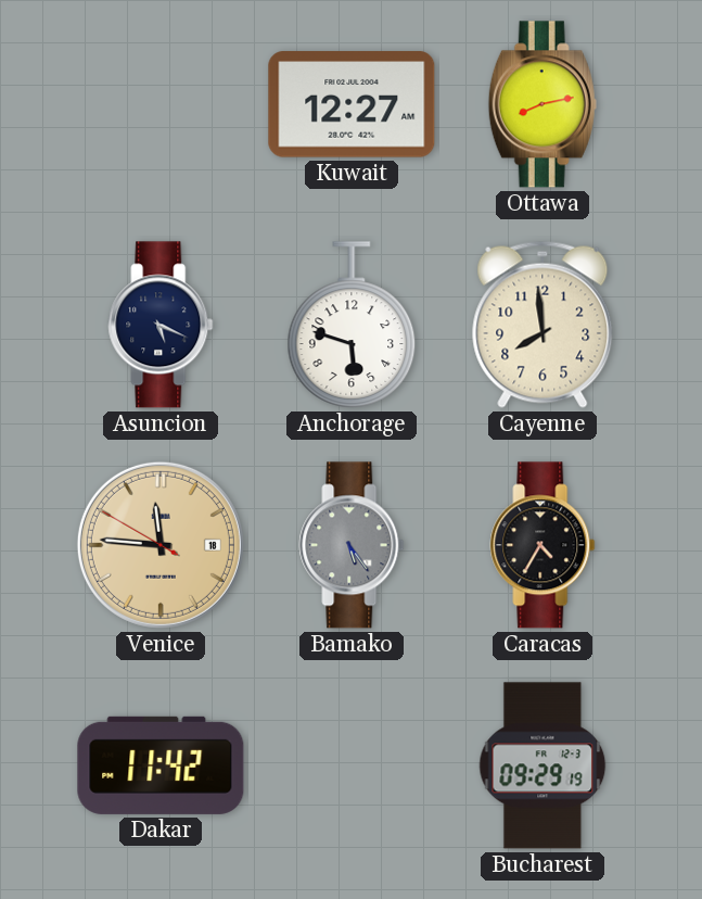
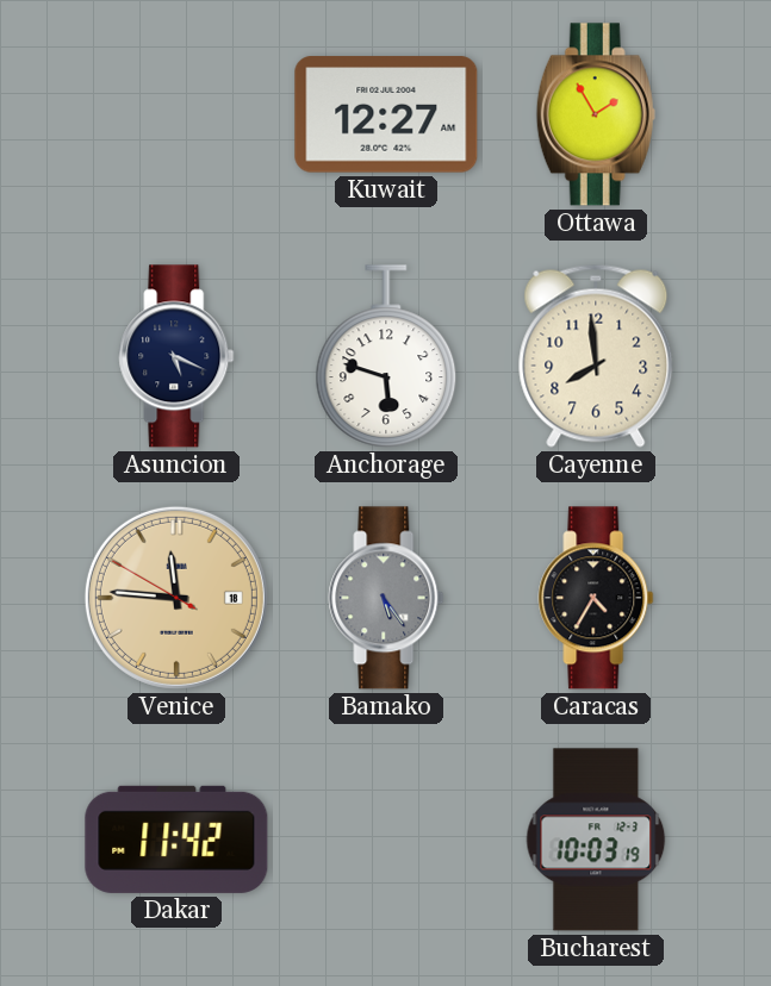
Ottawa: 8:13 -> 1:55
Bucharest: 09:29 -> 10:03
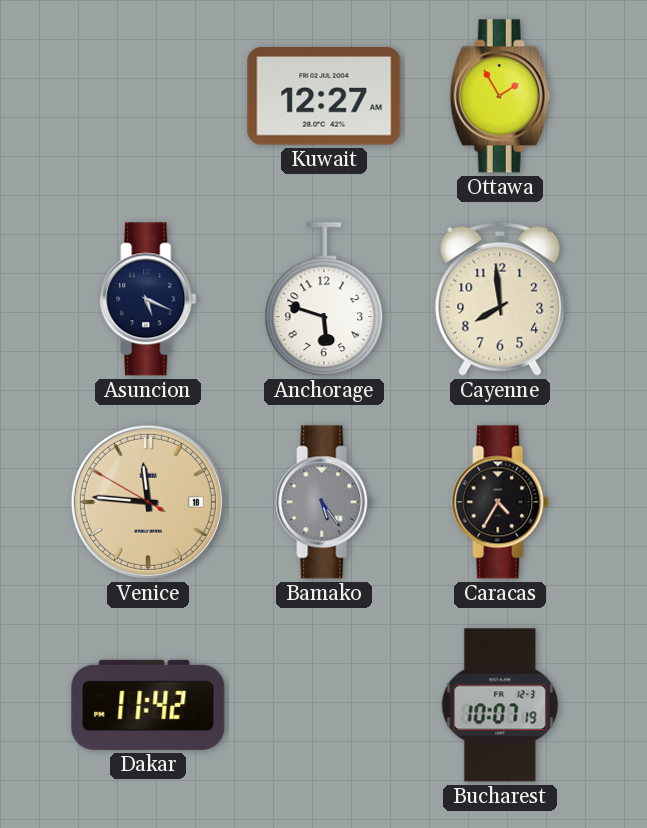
Bucharest: 10:03 -> 10:07
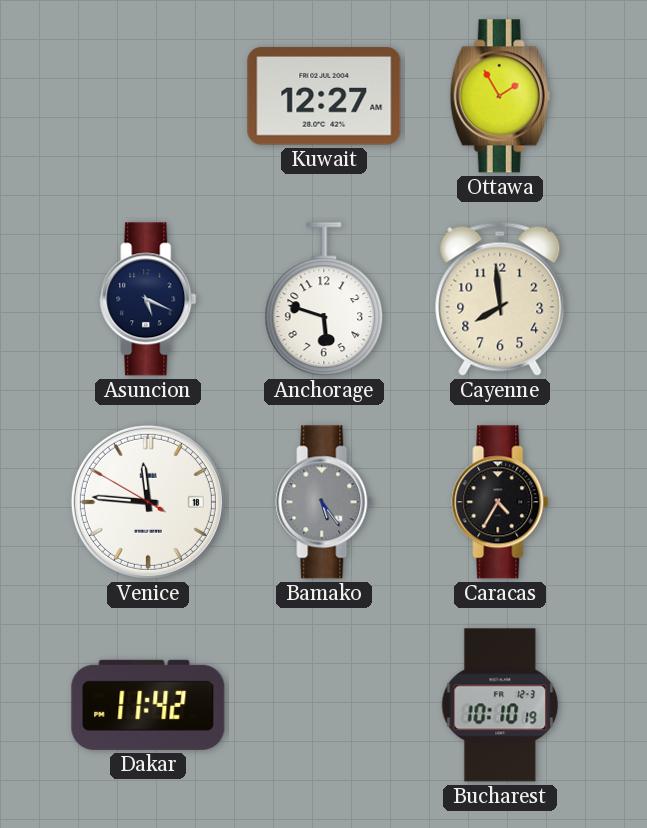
Venice dial: champagne -> white
Bucharest: 10:07 -> 10:10
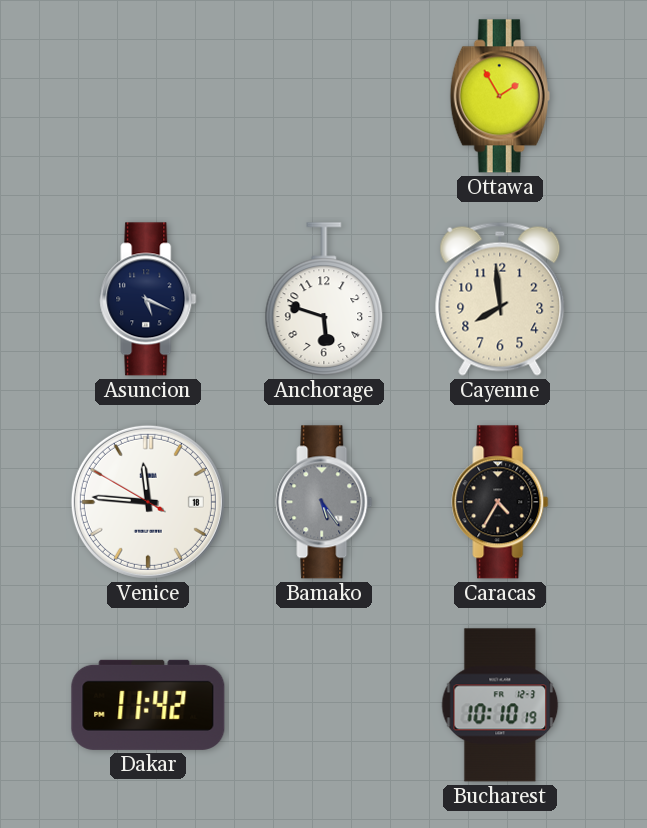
Kuwait: 12:27 -> none
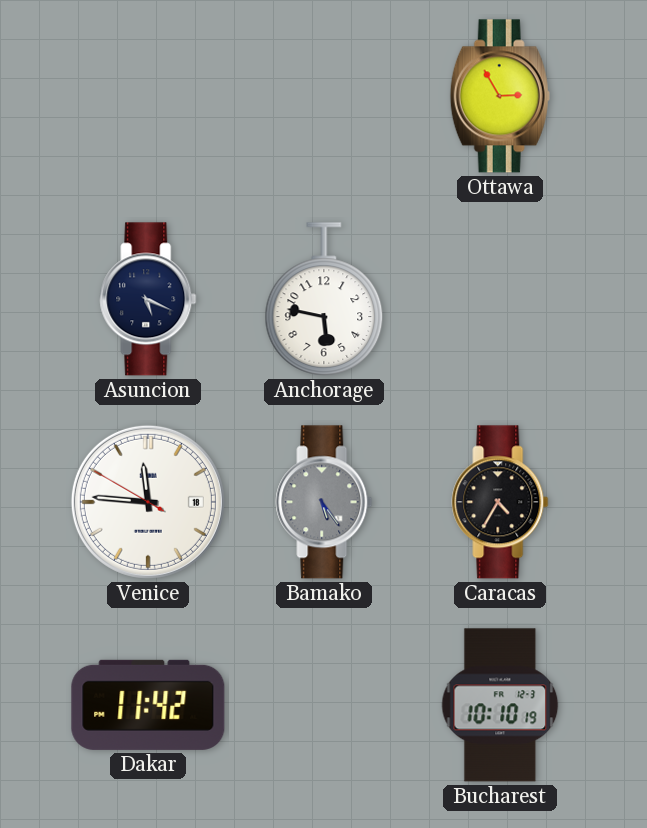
Ottawa: 1:55 -> 2:55
Anchorage: 5:48 -> 5:47
Cayenne: 7:59 -> none
